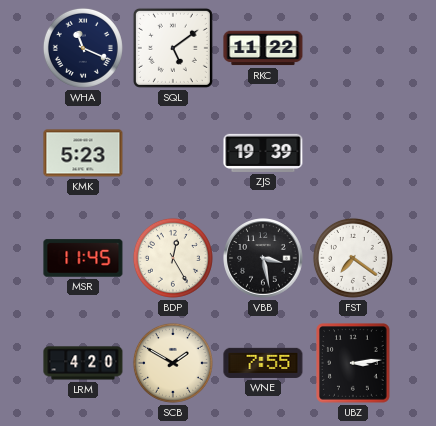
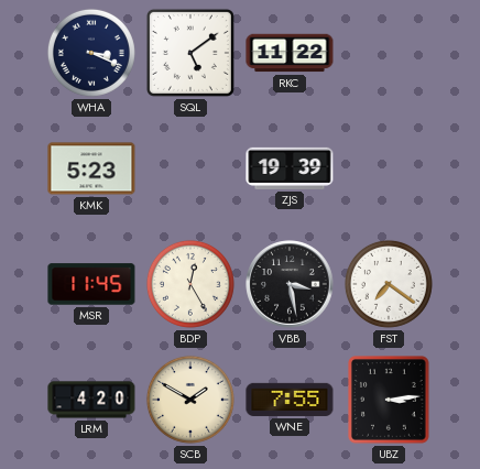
WHA: 11:19 -> 3:19
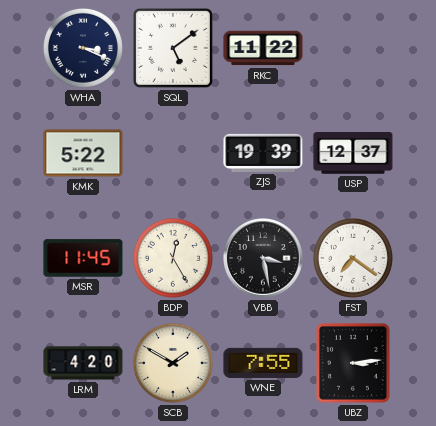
KMK: 5:23 -> 5:22
USP: none -> 12:37
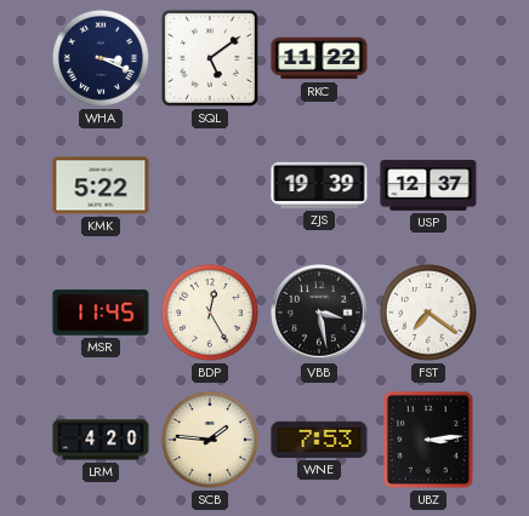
SCB: 1:50 -> 1:46
WNE: 7:55 -> 7:53
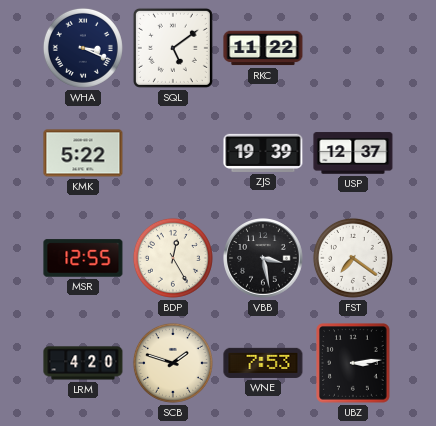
MSR: 11:45 -> 12:55
SCB: 1:46 -> 1:48
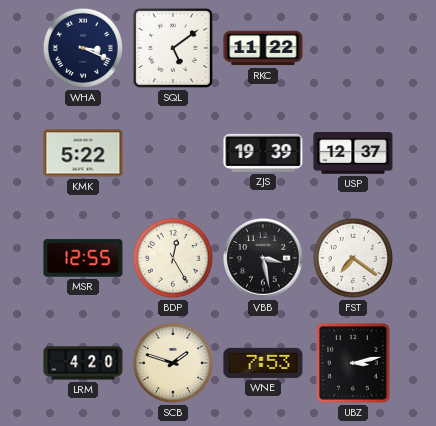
UBZ: 3:14 -> 3:13
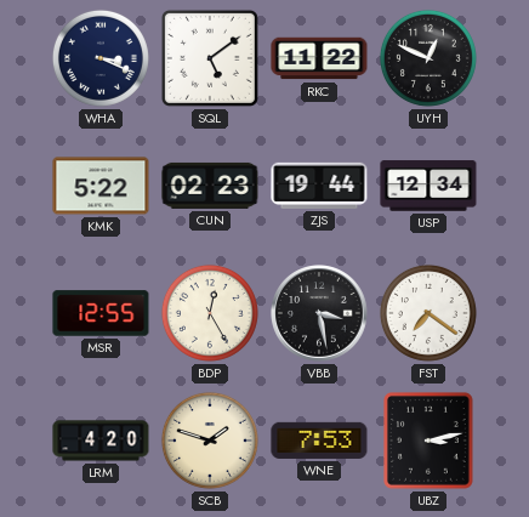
UYH: none -> 12:49
CUN: none -> 02:23
ZJS: 19:39 -> 19:44
USP: 12:37 -> 12:34
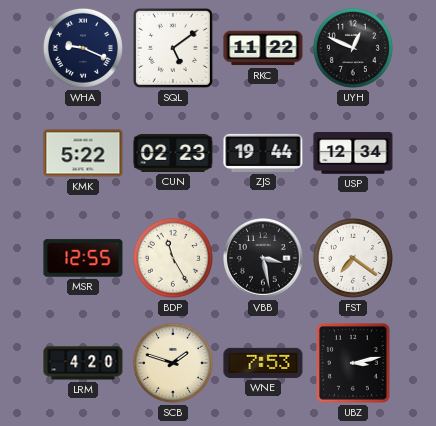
WHA: 3:19 -> 9:19
BDP: 12:25 -> 11:25
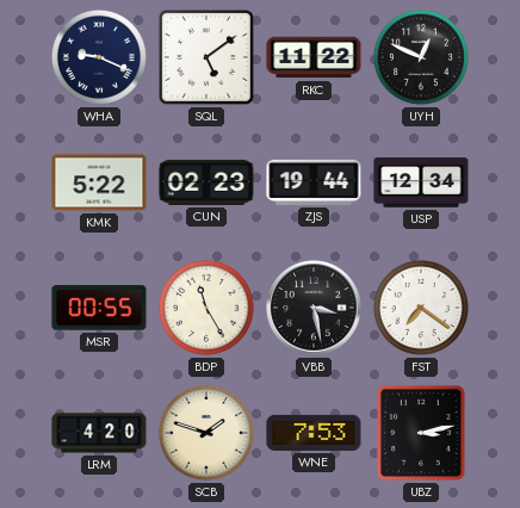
MSR: 12:55 -> 00:55
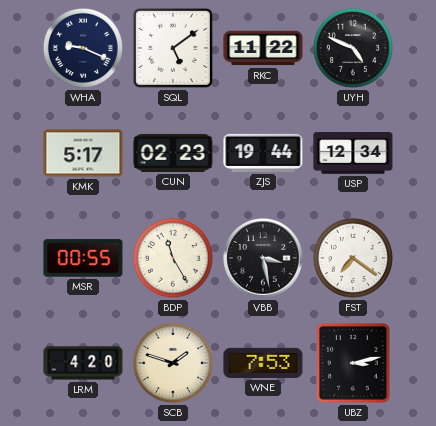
UYH: 12:49 -> 4:49
KMK: 5:22 -> 5:17
